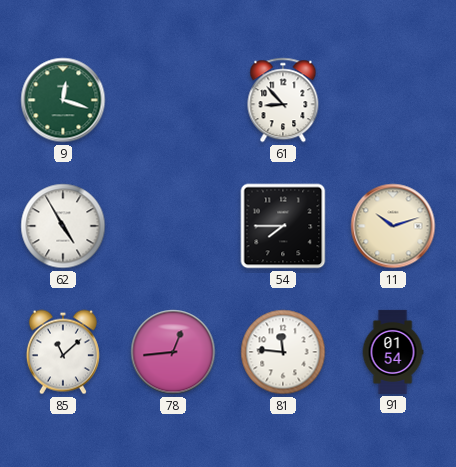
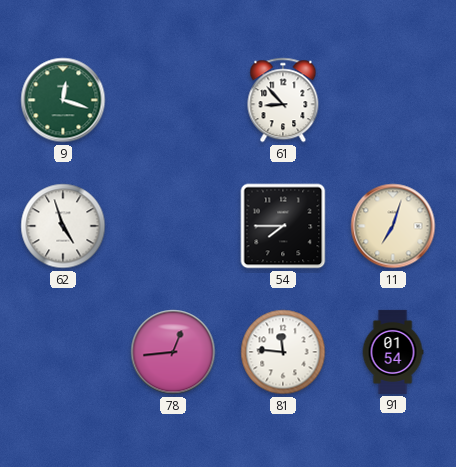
62: 4:55 -> 4:57
11: 10:12 -> 7:03
85: 11:08 -> none
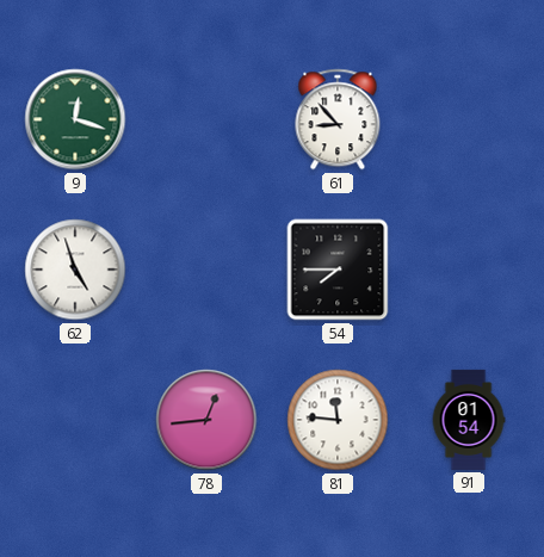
11: 7:03 -> none
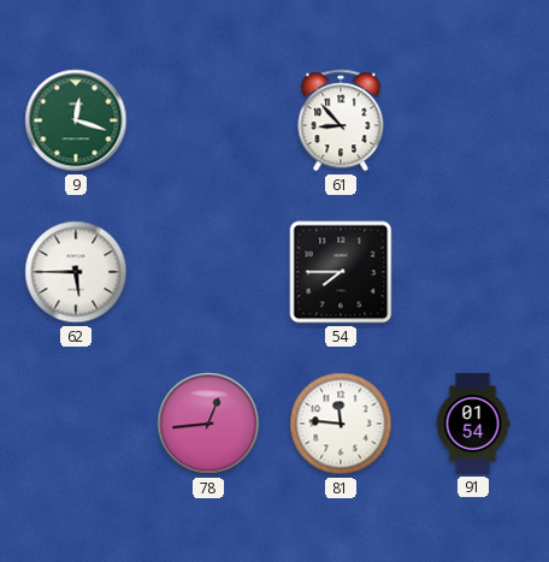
62: 4:57 -> 5:45
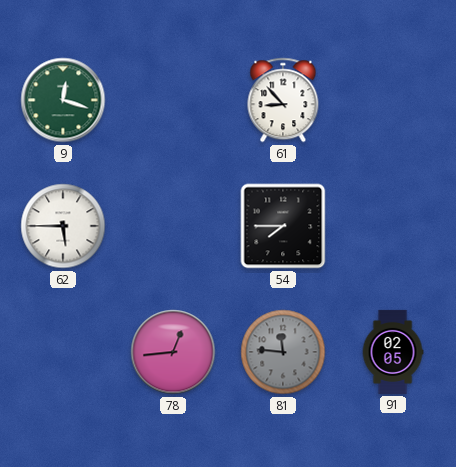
81 dial: white -> grey
91: 01:54 -> 02:05
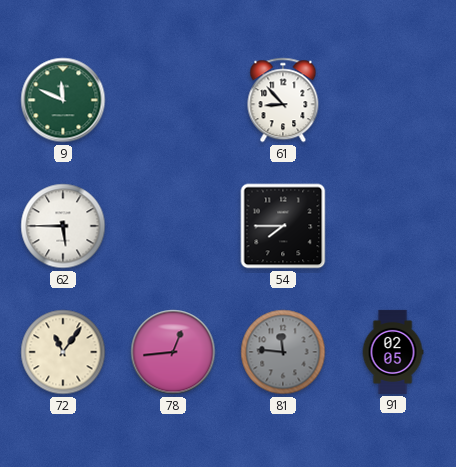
9: 12:18 -> 11:49
72: none -> 11:06
